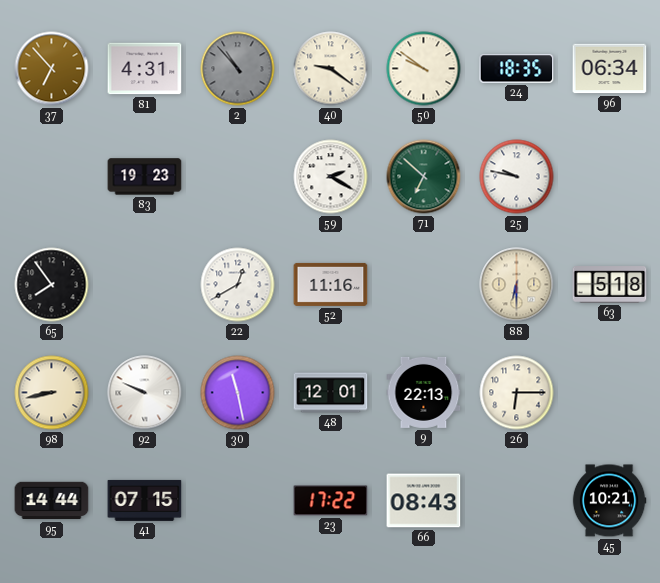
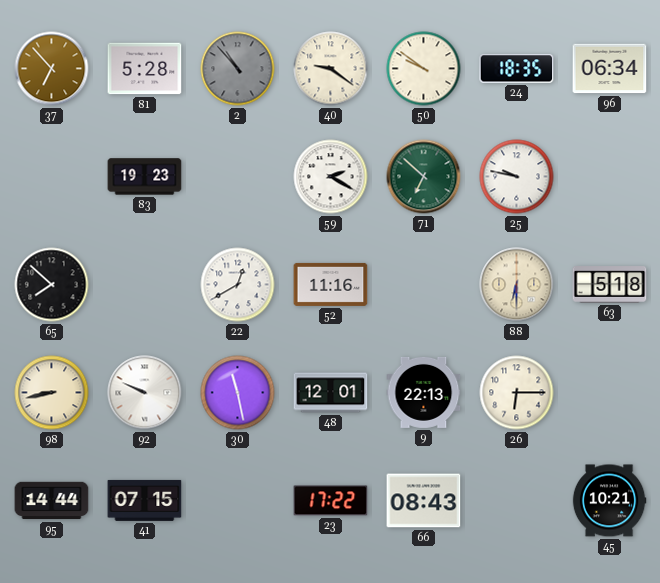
81: 4:31 -> 5:28
65: 7:54 -> 7:52
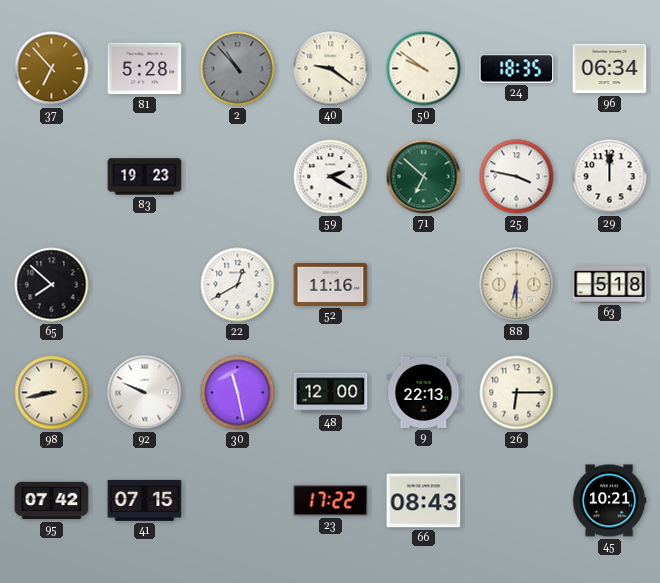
25: 9:47 -> 3:47
29: none -> 12:00
48: 12:01 -> 12:00
95: 14:44 -> 07:42
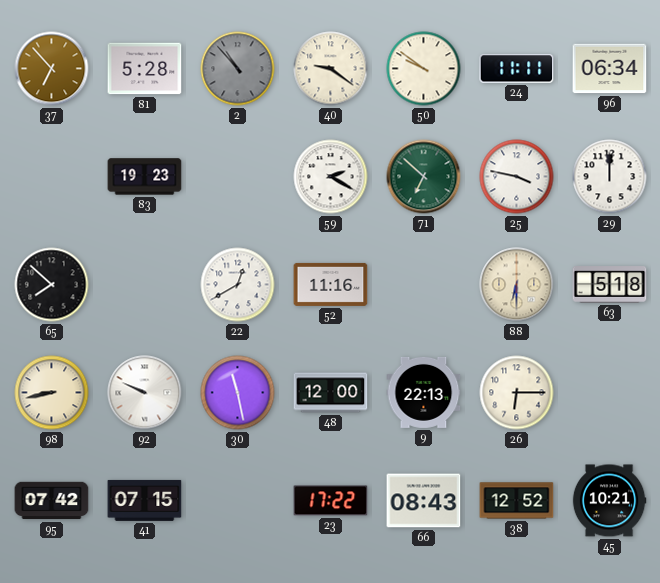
24: 18:35 -> 11:11
38: none -> 12:52
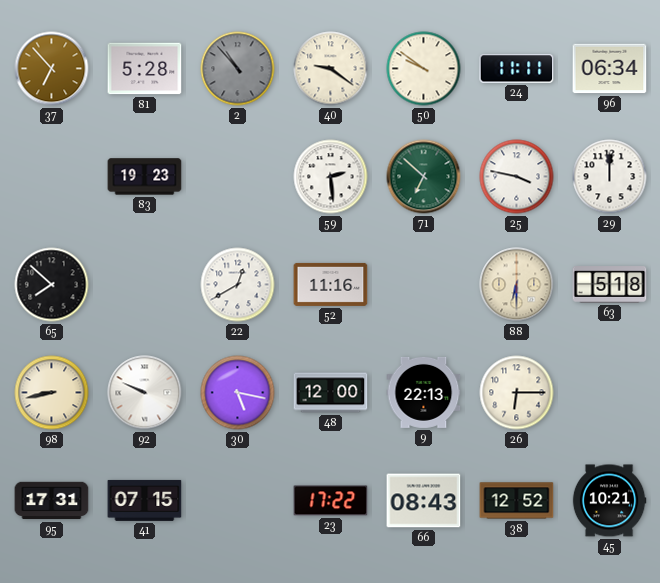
59: 2:20 -> 2:29
30: 11:28 -> 5:17
95: 07:42 -> 17:31
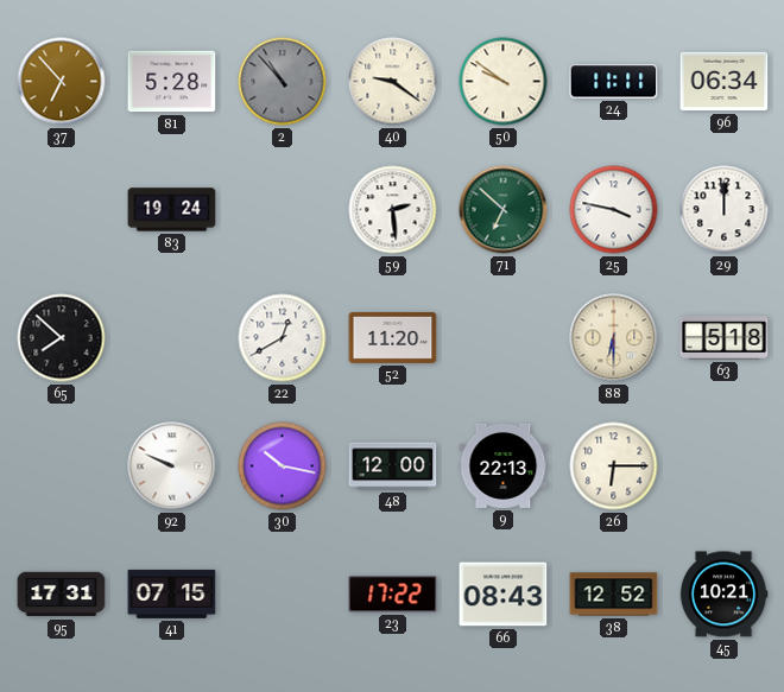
83: 19:23 -> 19:24
52: 11:16 -> 11:20
98: 8:43 -> none
30: 5:17 -> 10:17
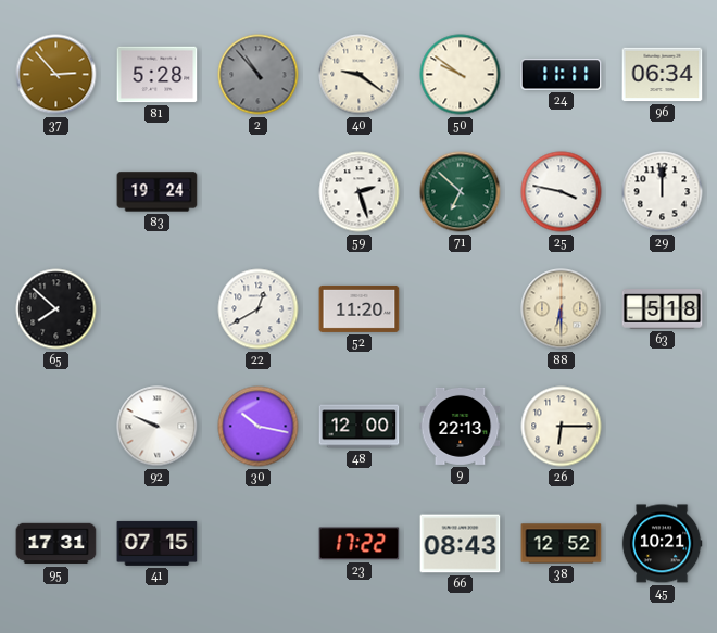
37: 6:53 -> 2:53
59: 2:29 -> 2:27
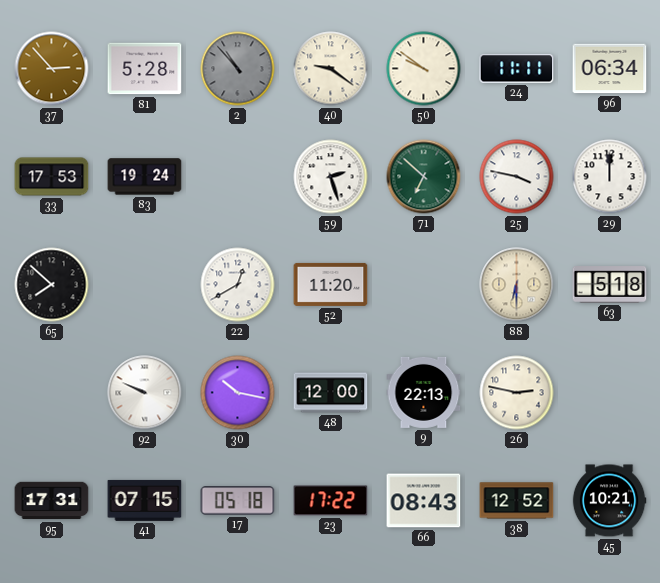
33: none -> 17:53
26: 6:15 -> 2:47
17: none -> 05:18
